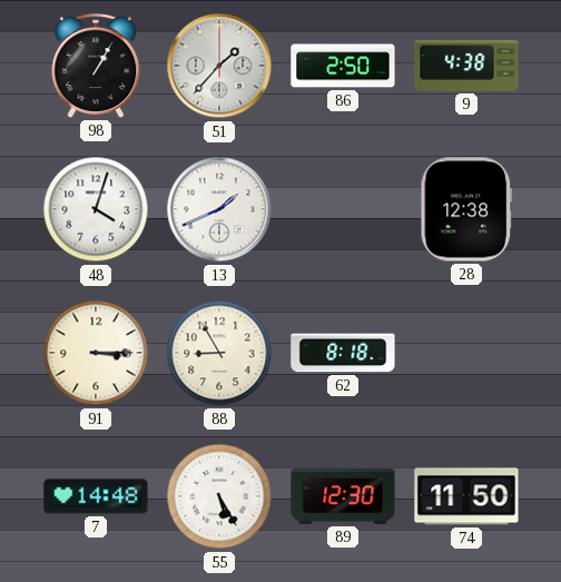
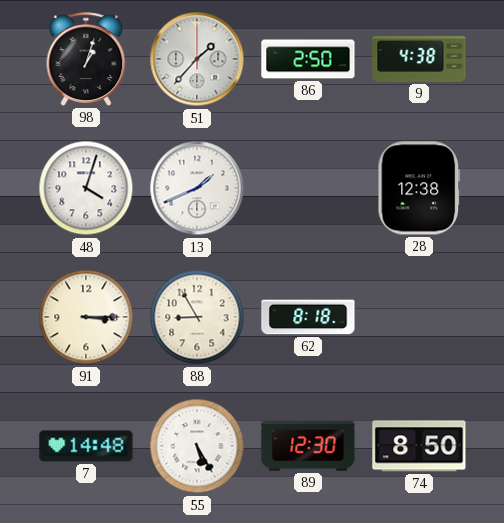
98: 1:05 -> 1:03
74: 11:50 -> 8:50
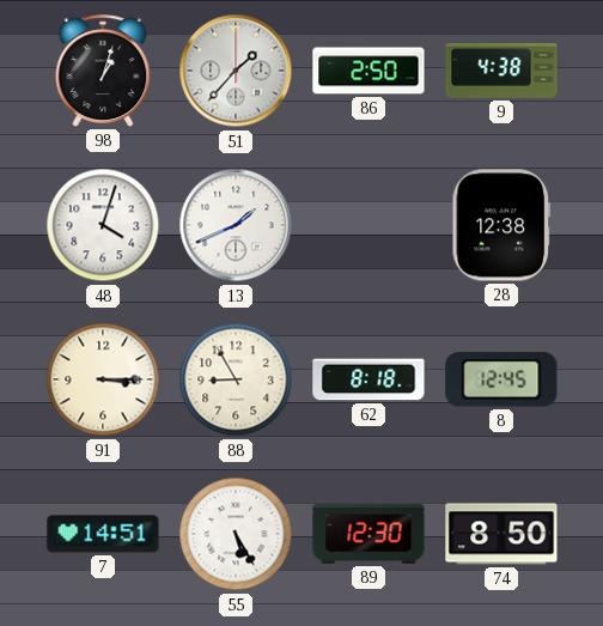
8: none -> 12:45
7: 14:48 -> 14:51
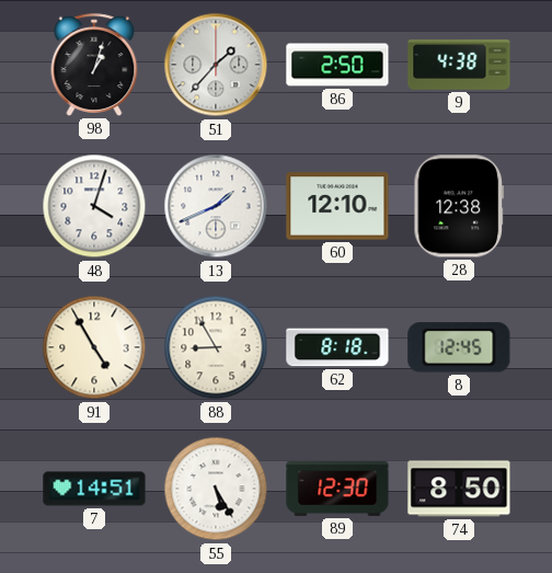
60: none -> 12:10
91: 3:15 -> 4:55
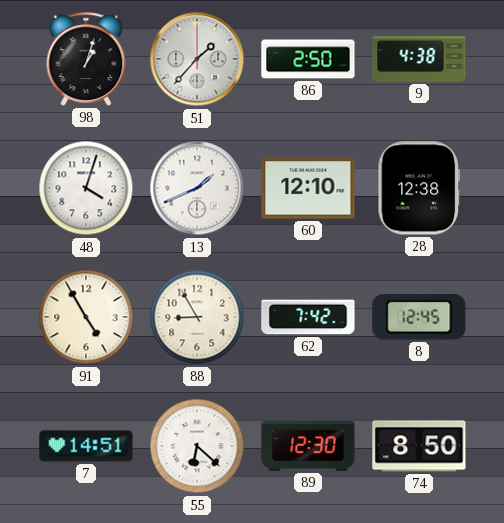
62: 8:18 -> 7:42
55: 5:25 -> 6:22
